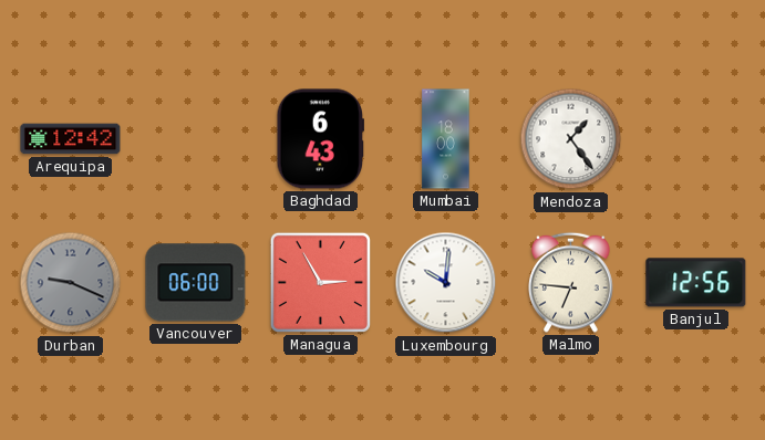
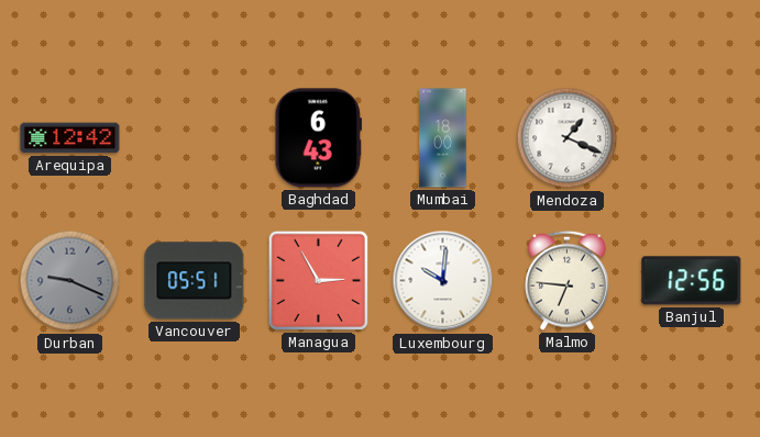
Mendoza: 1:24 -> 1:19
Vancouver: 06:00 -> 05:51
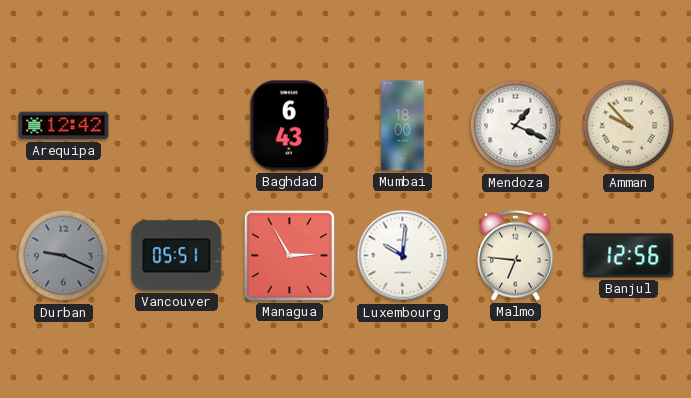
Amman: none -> 9:53
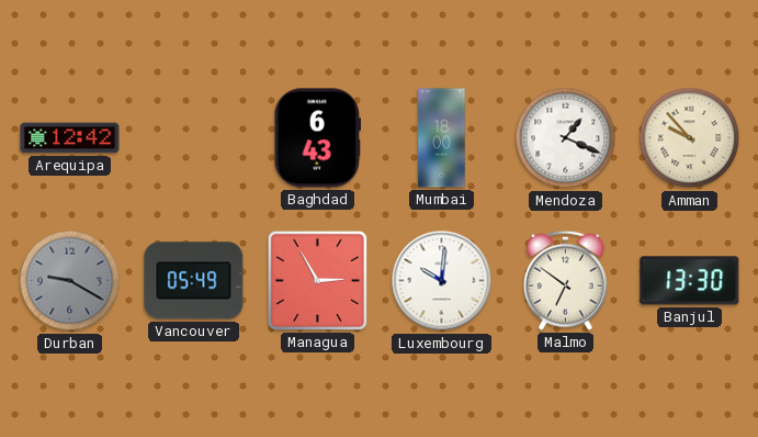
Durban: 9:19 -> 9:20
Vancouver: 05:51 -> 05:49
Malmo: 6:46 -> 6:51
Banjul: 12:56 -> 13:30
